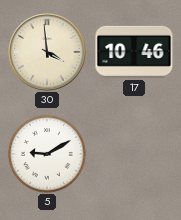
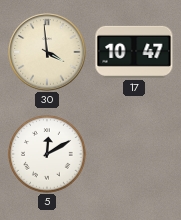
17: 10:46 -> 10:47
5: 9:10 -> 12:10
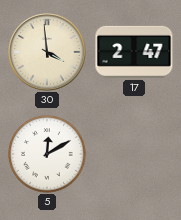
17: 10:47 -> 2:47
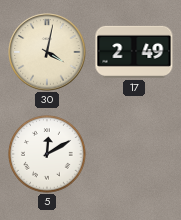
30: 3:59 -> 4:02
17: 2:47 -> 2:49
